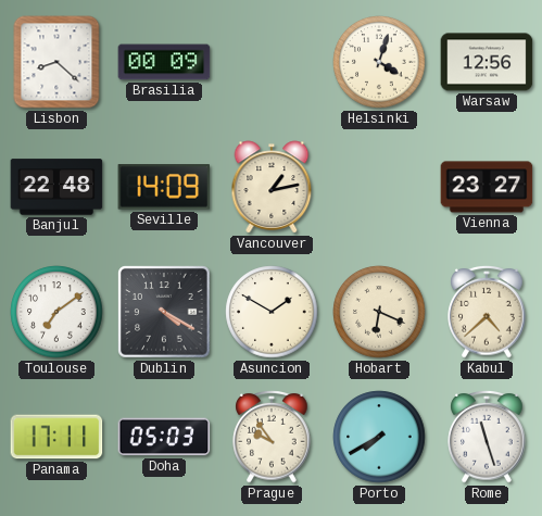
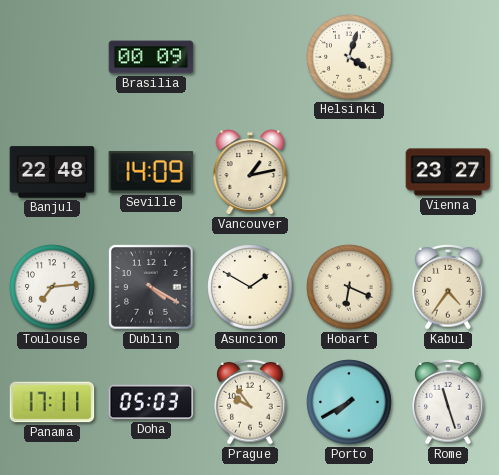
Lisbon: 8:22 -> none
Warsaw: 12:56 -> none
Toulouse: 7:09 -> 7:14
Kabul: 4:38 -> 4:36
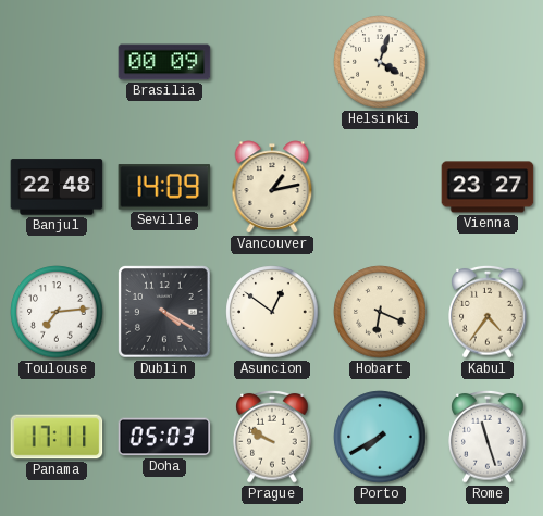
Asuncion: 1:50 -> 12:51
Prague: 9:54 -> 9:50
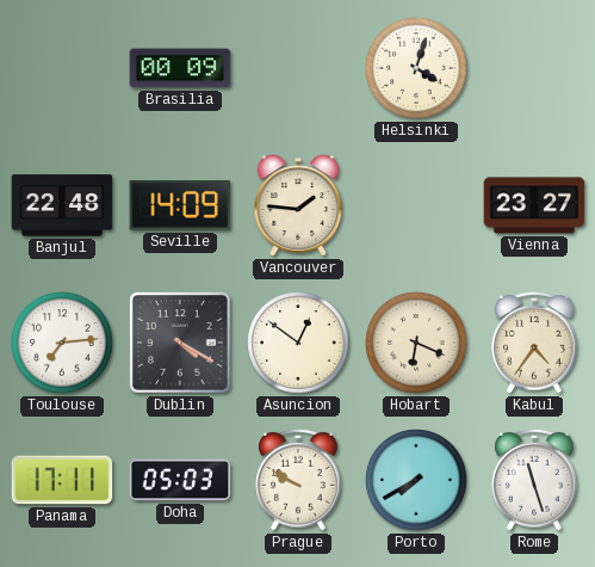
Vancouver: 1:13 -> 1:46
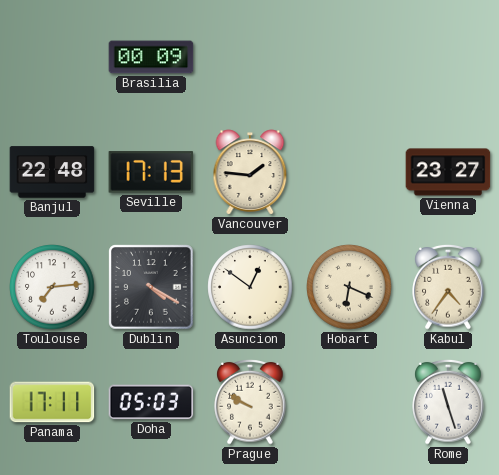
Helsinki: 4:03 -> none
Seville: 14:09 -> 17:13
Porto: 7:40 -> none
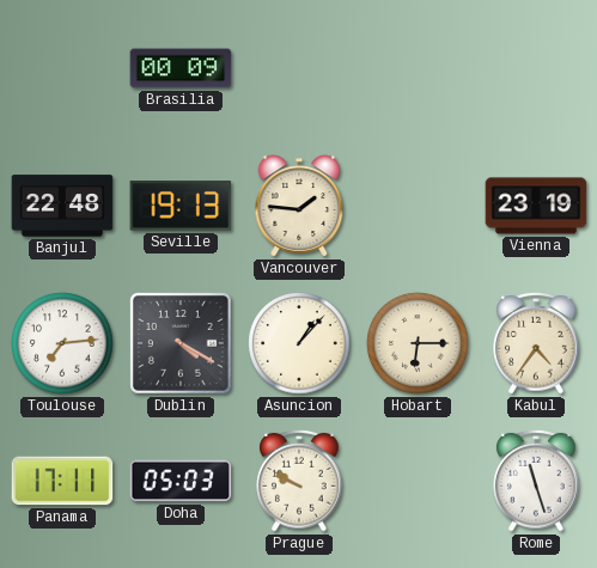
Seville: 17:13 -> 19:13
Vienna: 23:27 -> 23:19
Asuncion: 12:51 -> 1:07
Hobart: 6:19 -> 6:15
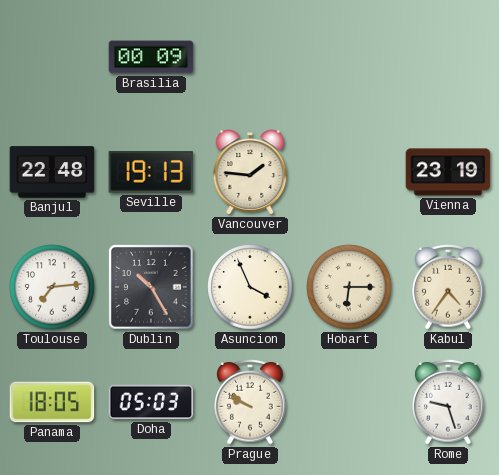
Dublin: 4:20 -> 10:25
Asuncion: 1:07 -> 3:56
Panama: 17:11 -> 18:05
Rome: 11:27 -> 9:27
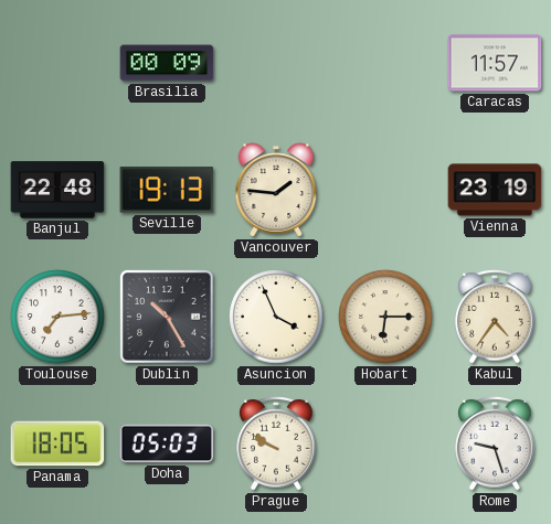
Caracas: none -> 11:57
